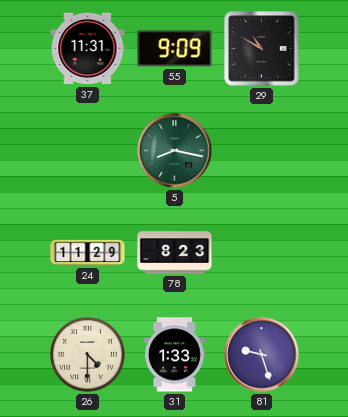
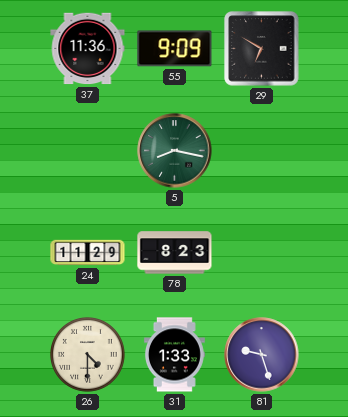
37: 11:31 -> 11:36
29: 10:50 -> 6:50
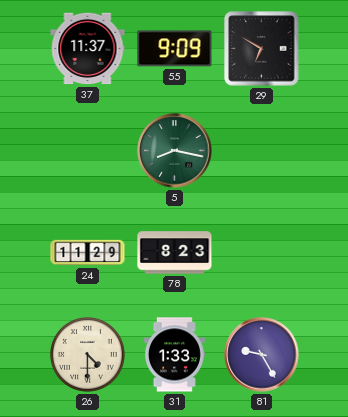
37: 11:36 -> 11:37
81: 9:27 -> 9:25
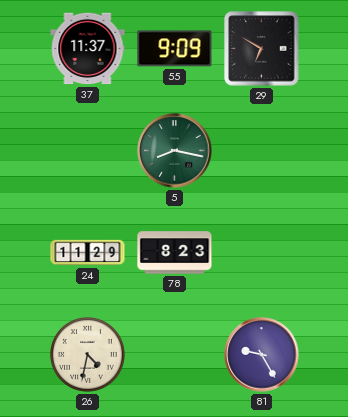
26: 4:30 -> 4:32
31: 1:33 -> none
